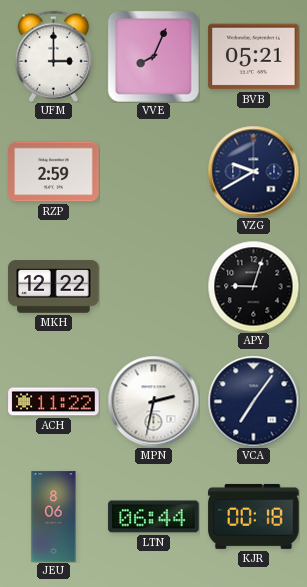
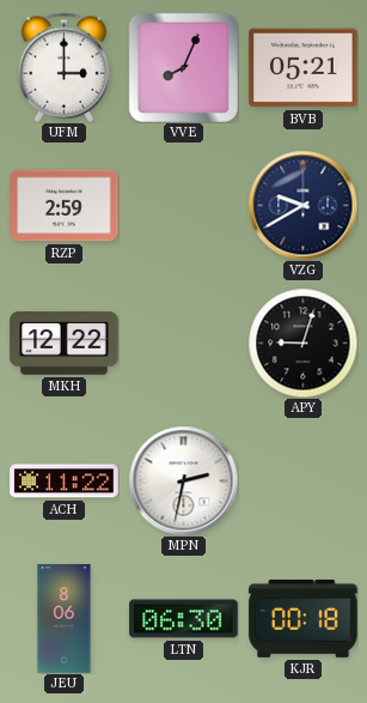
VCA: 7:06 -> none
LTN: 06:44 -> 06:30
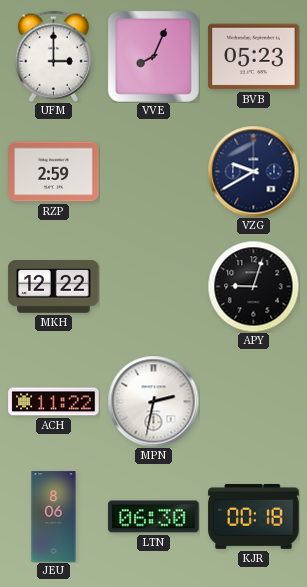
BVB: 05:21 -> 05:23
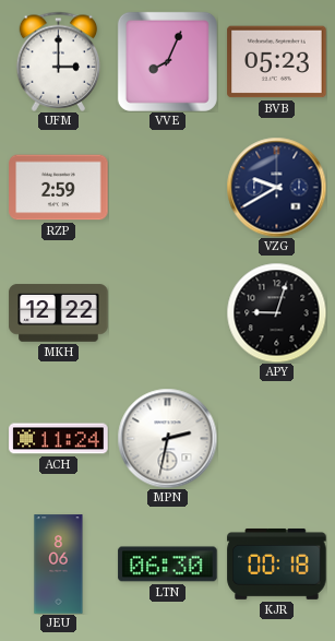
ACH: 11:22 -> 11:24
